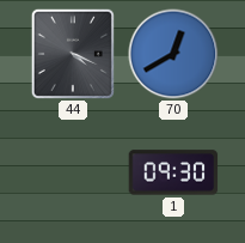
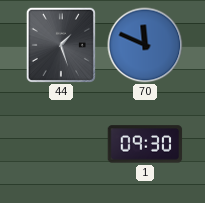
44: 4:19 -> 1:27
70: 12:40 -> 11:49
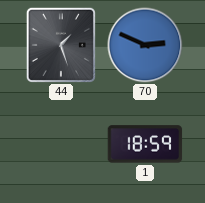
70: 11:49 -> 2:49
1: 09:30 -> 18:59
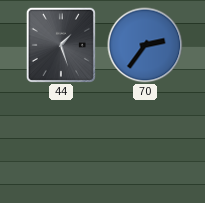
70: 2:49 -> 2:36
1: 18:59 -> none
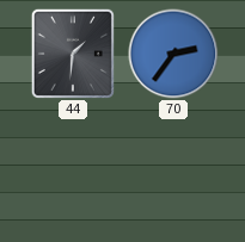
44: 1:27 -> 1:31
